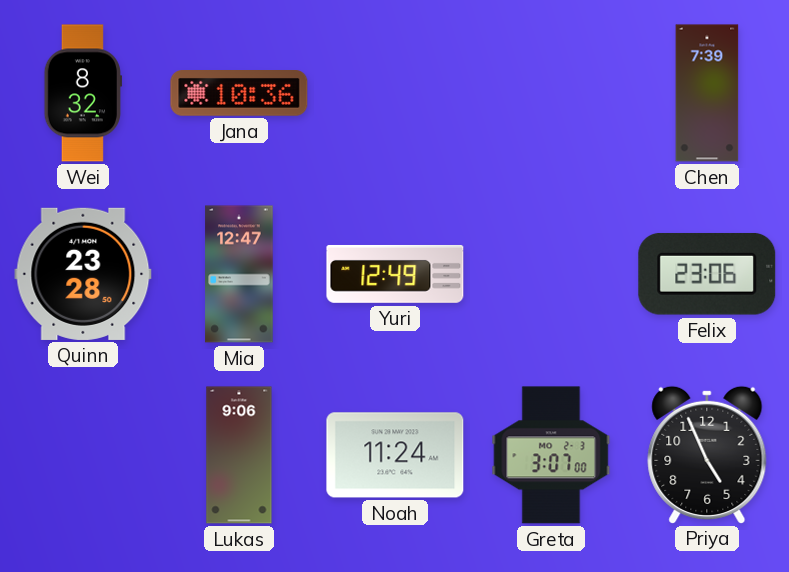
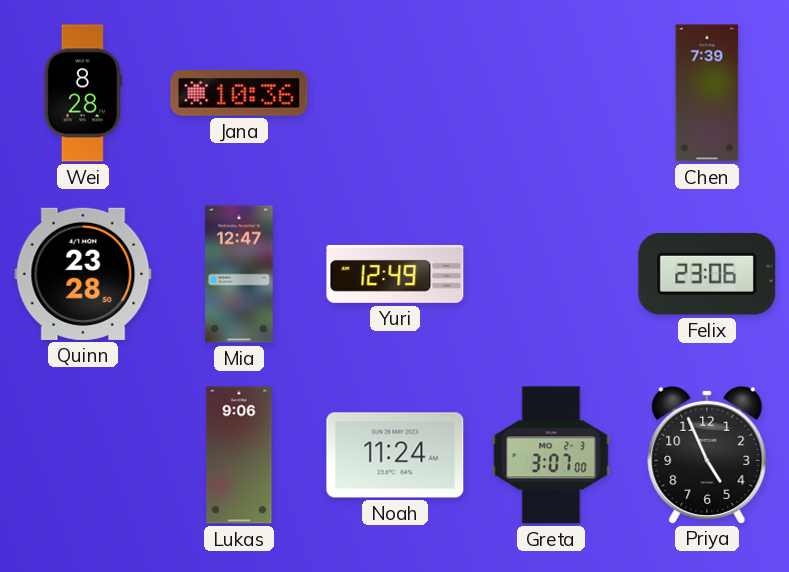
Wei: 8:32 -> 8:28
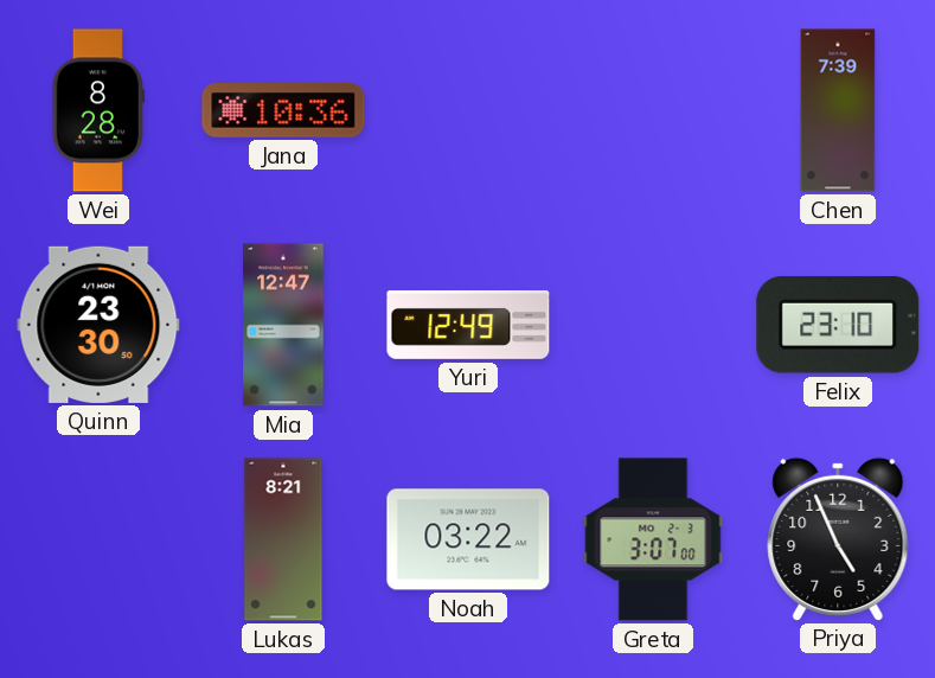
Quinn: 23:28 -> 23:30
Felix: 23:06 -> 23:10
Lukas: 9:06 -> 8:21
Noah: 11:24 -> 03:22
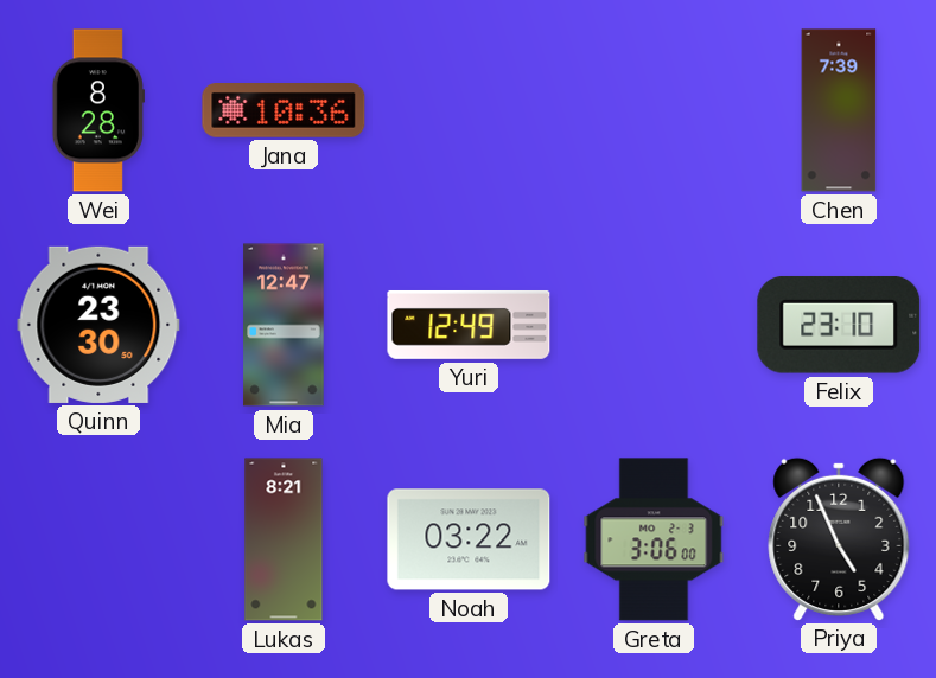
Greta: 3:07 -> 3:06
